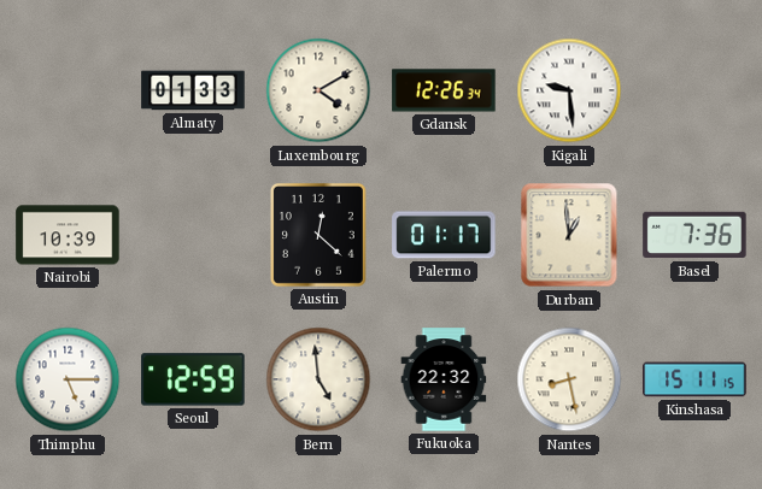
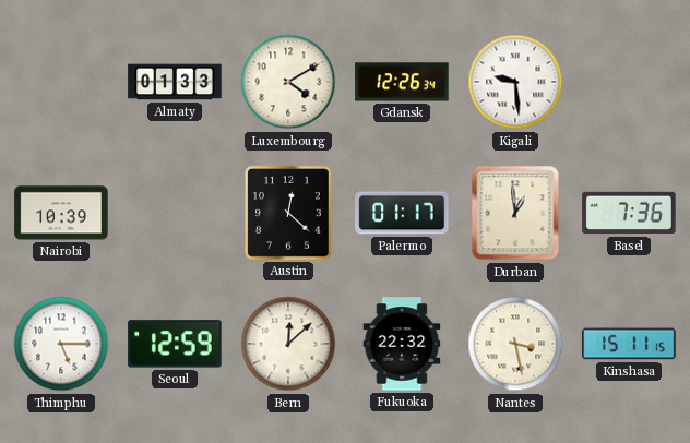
Bern: 4:59 -> 12:08
Nantes: 8:28 -> 3:28
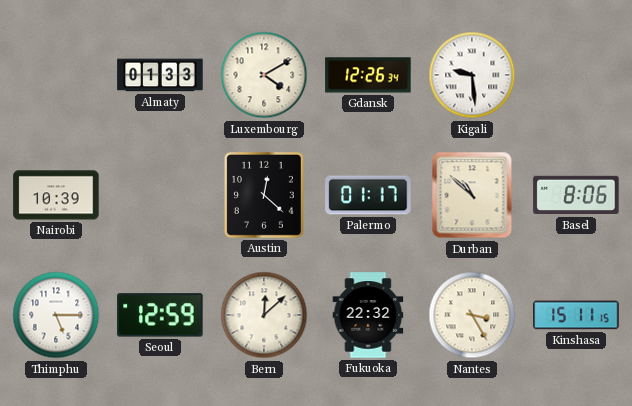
Durban: 12:59 -> 10:52
Basel: 7:36 -> 8:06
Nantes: 3:28 -> 3:25
